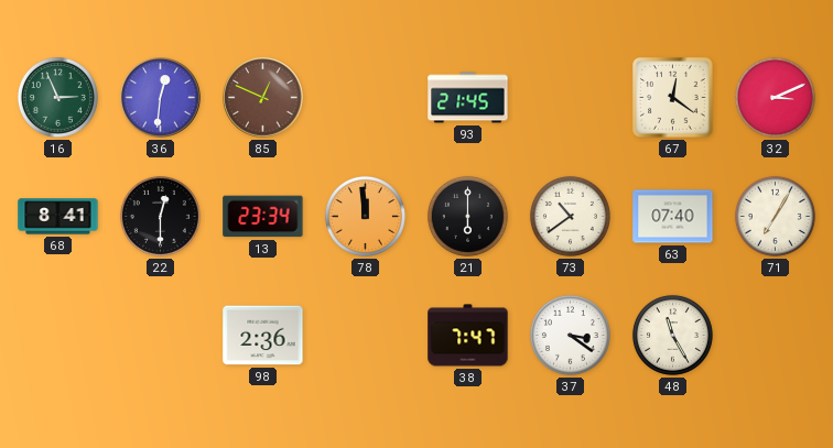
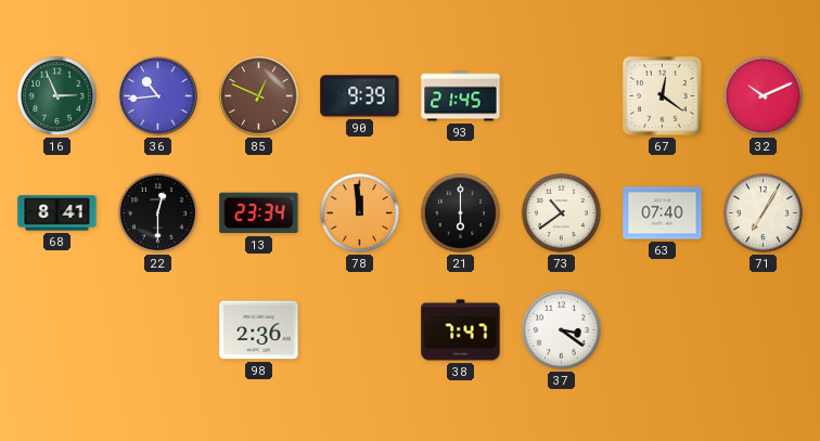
36: 12:31 -> 10:44
90: none -> 9:39
32: 3:11 -> 10:11
48: 11:25 -> none
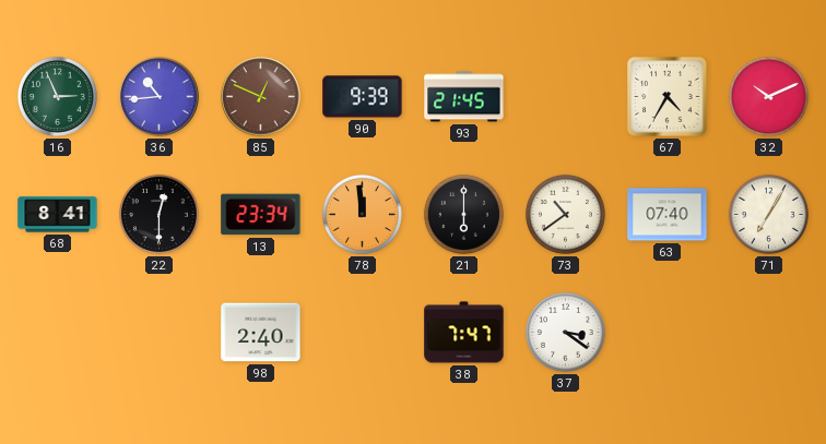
67: 12:21 -> 4:35
98: 2:36 -> 2:40
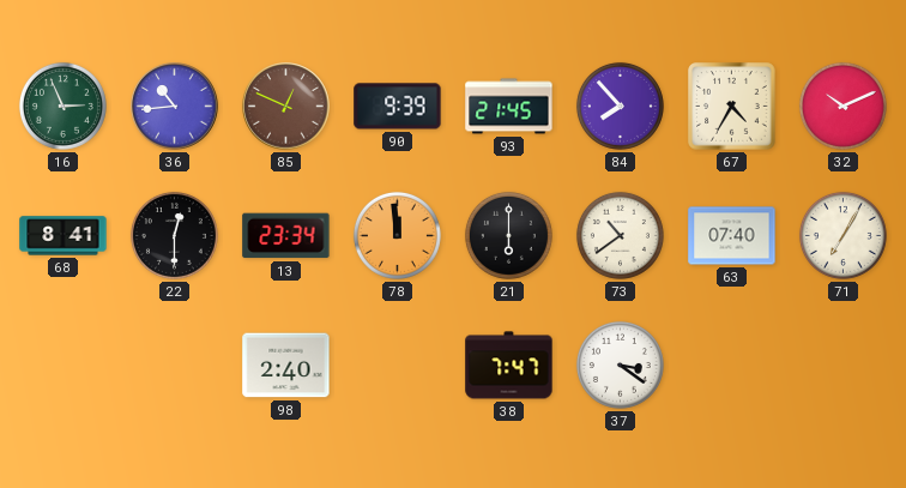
84: none -> 7:53
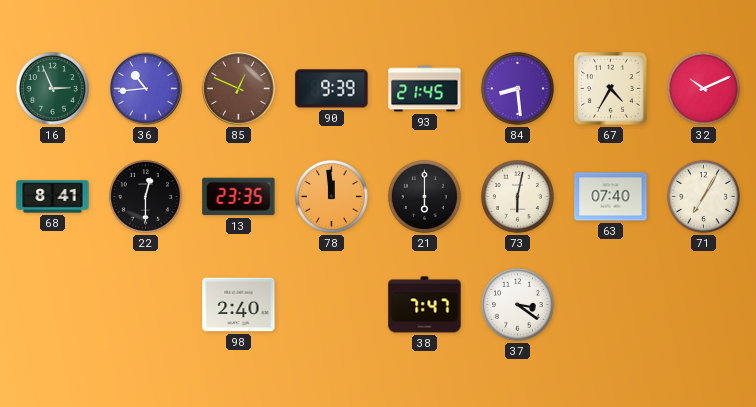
84: 7:53 -> 8:29
13: 23:34 -> 23:35
73: 10:39 -> 6:02
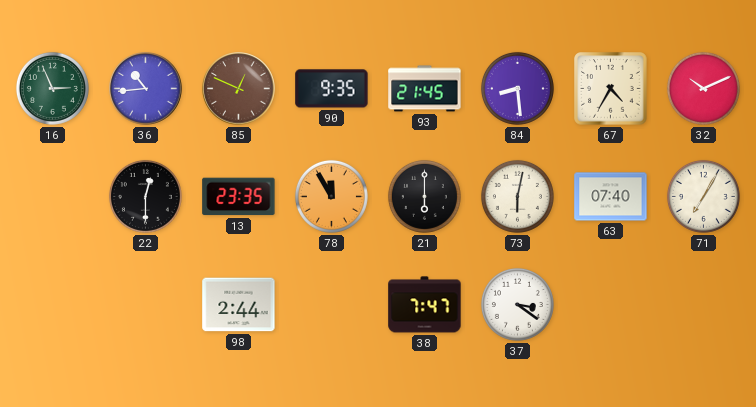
90: 9:39 -> 9:35
68: 8:41 -> none
78: 11:59 -> 11:55
98: 2:40 -> 2:44
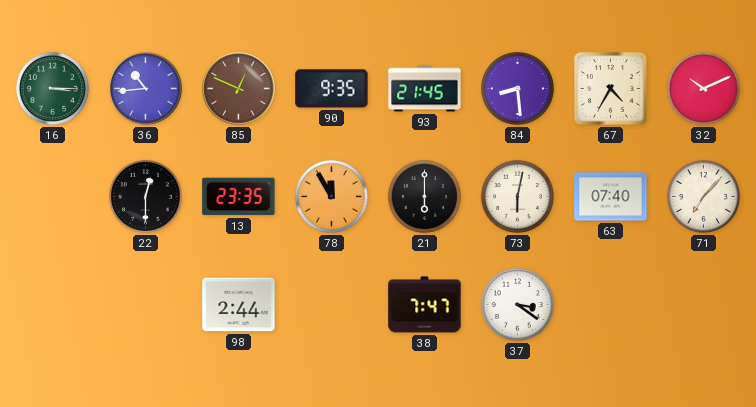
16: 2:56 -> 3:15
71: 7:05 -> 7:07
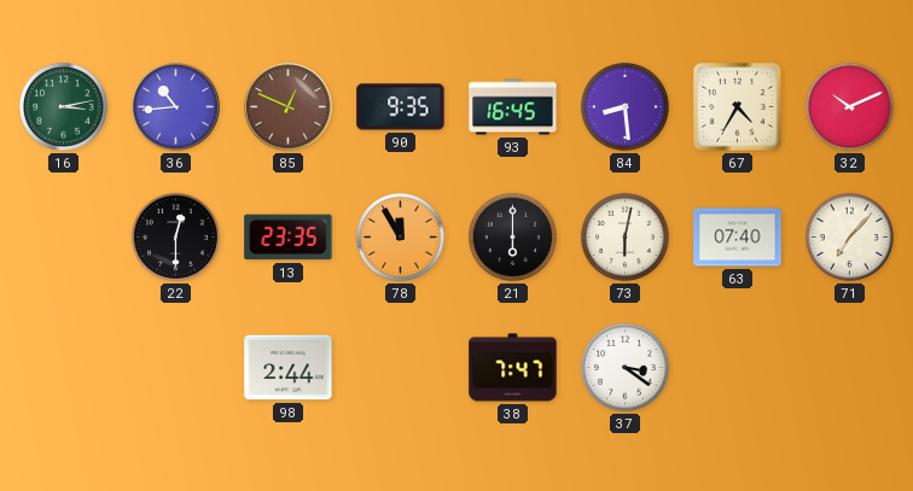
16: 3:15 -> 3:13
93: 21:45 -> 16:45
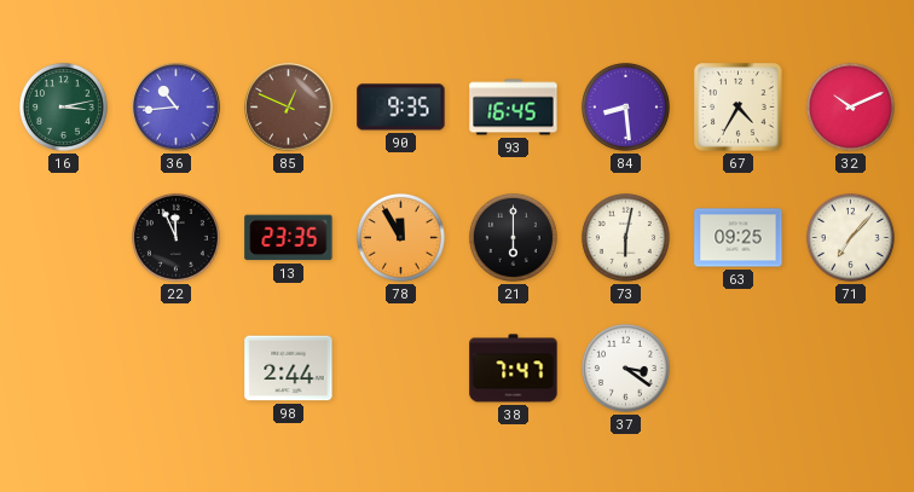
22: 12:30 -> 11:56
63: 07:40 -> 09:25
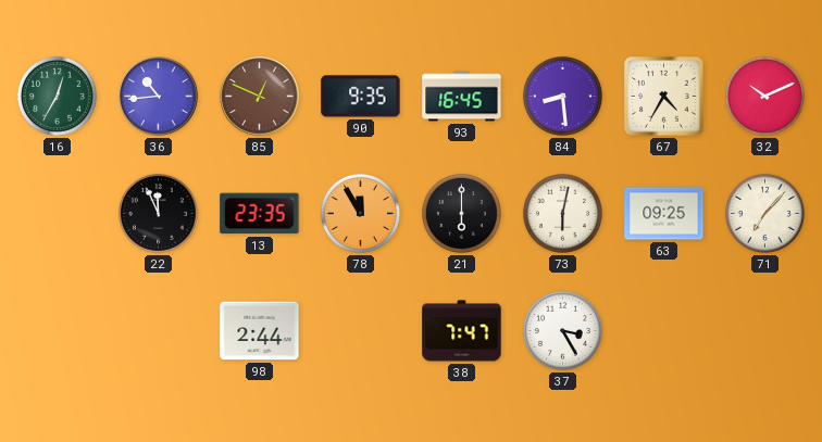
16: 3:13 -> 12:35
37: 3:21 -> 3:25
